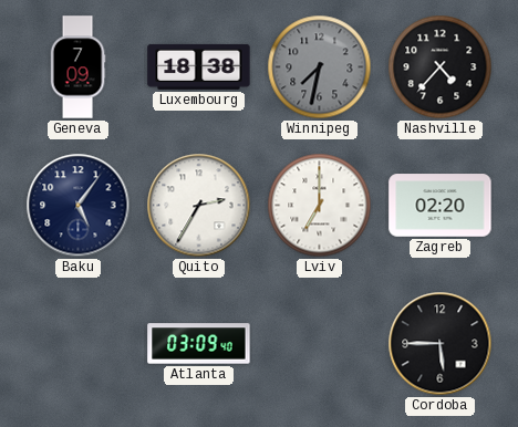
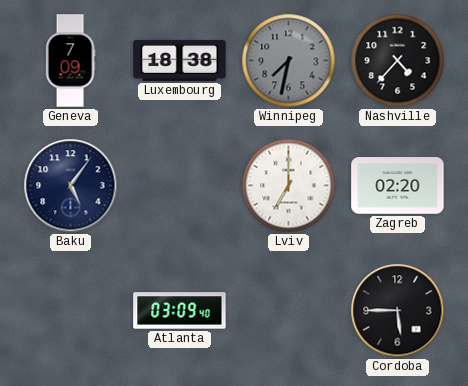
Quito: 2:35 -> none
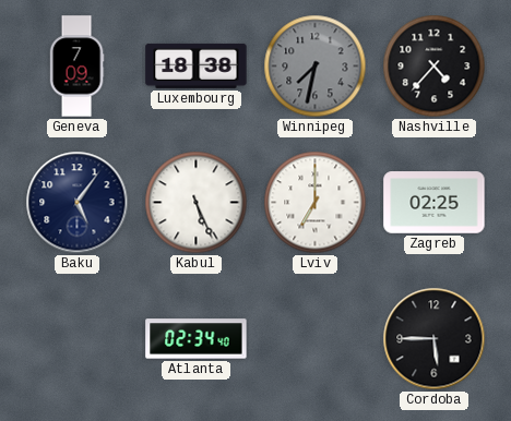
Kabul: none -> 5:26
Zagreb: 02:20 -> 02:25
Atlanta: 03:09 -> 02:34
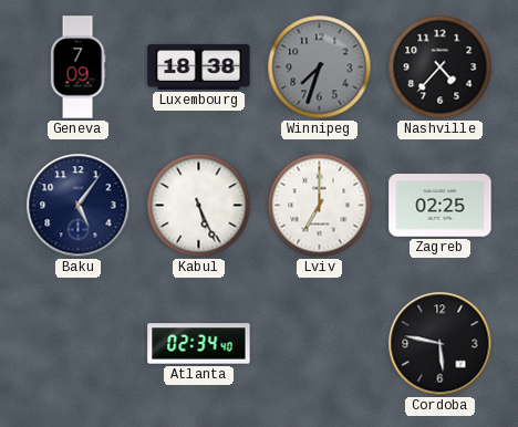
Winnipeg: 7:32 -> 7:33
Cordoba: 5:45 -> 5:47
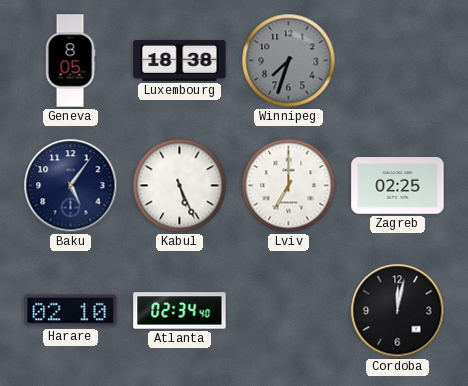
Geneva: 7:09 -> 8:05
Nashville: 4:37 -> none
Harare: none -> 02:10
Cordoba: 5:47 -> 12:02
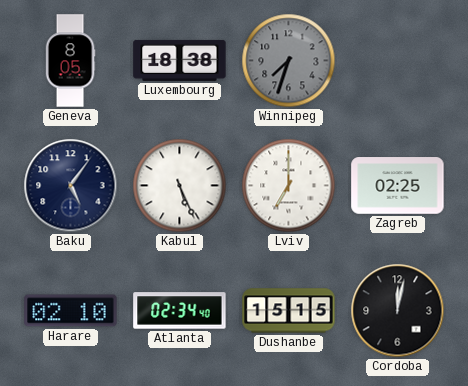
Dushanbe: none -> 15:15
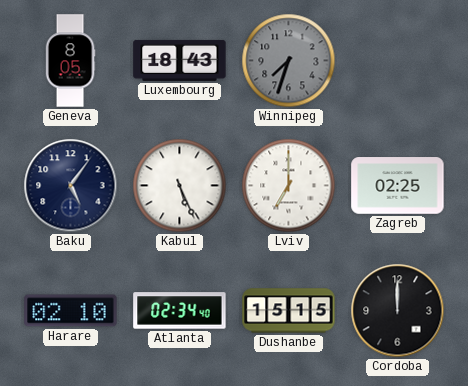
Luxembourg: 18:38 -> 18:43
Cordoba: 12:02 -> 12:00
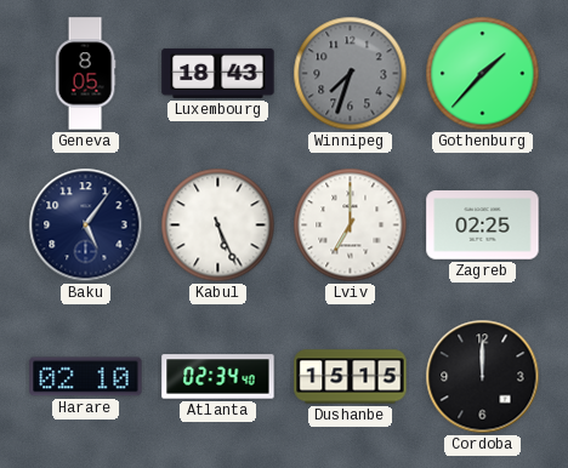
Gothenburg: none -> 1:37
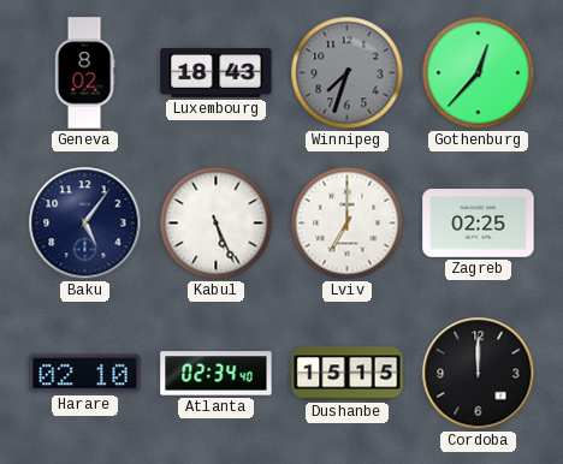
Geneva: 8:05 -> 8:02
Gothenburg: 1:37 -> 12:37
